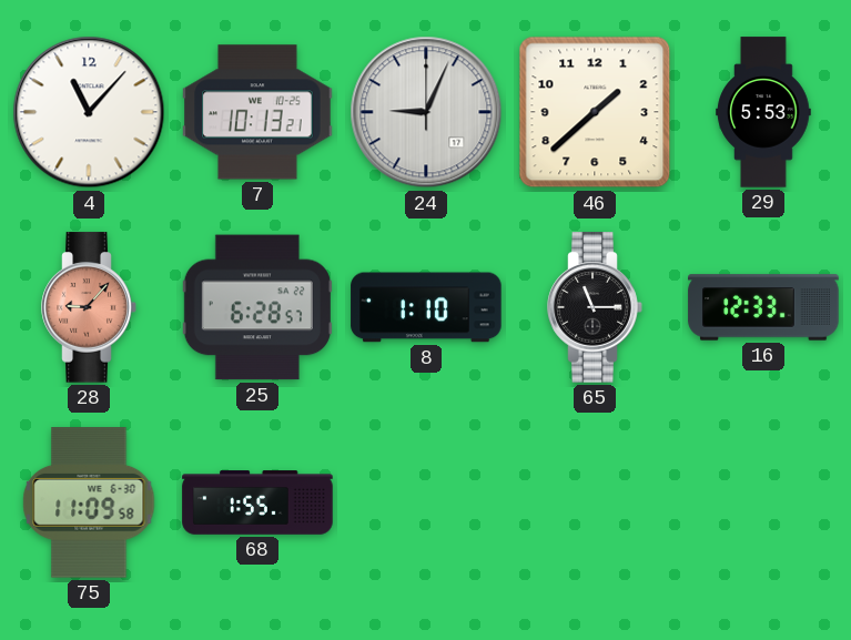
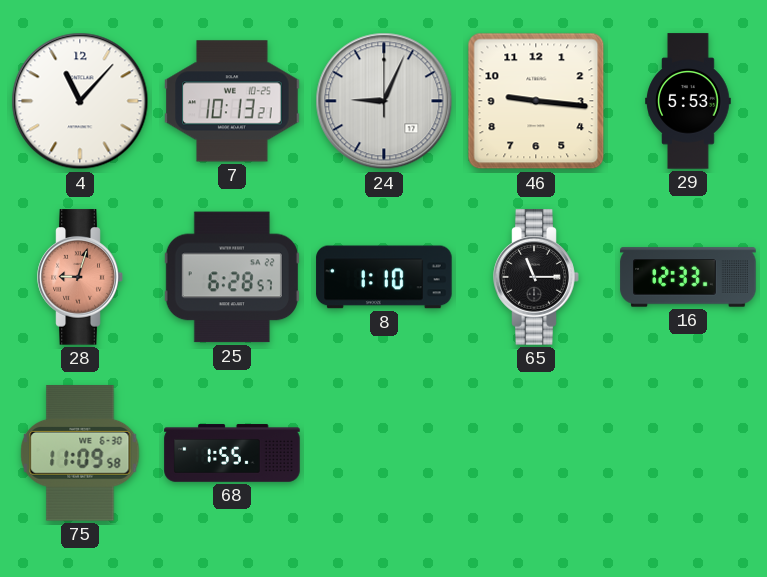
46: 1:38 -> 9:16
28: 9:07 -> 9:03
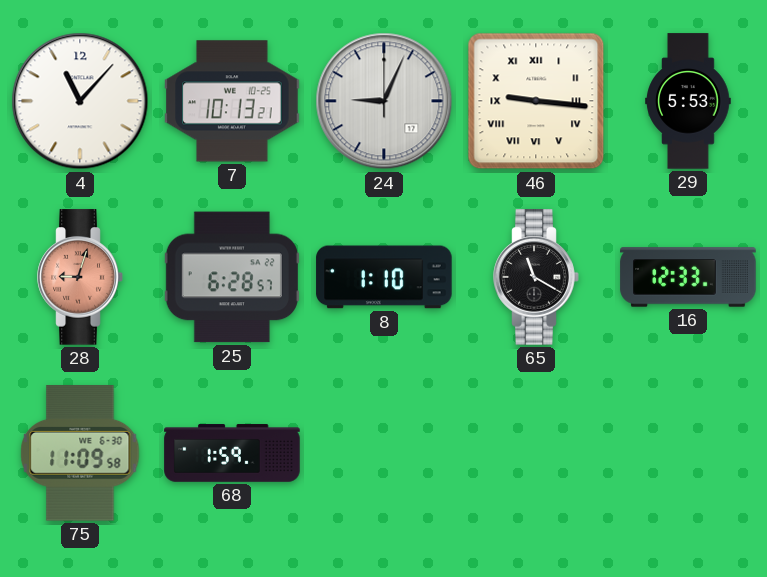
46 numerals: Arabic -> Roman
65: 11:15 -> 11:20
68: 1:55 -> 1:59
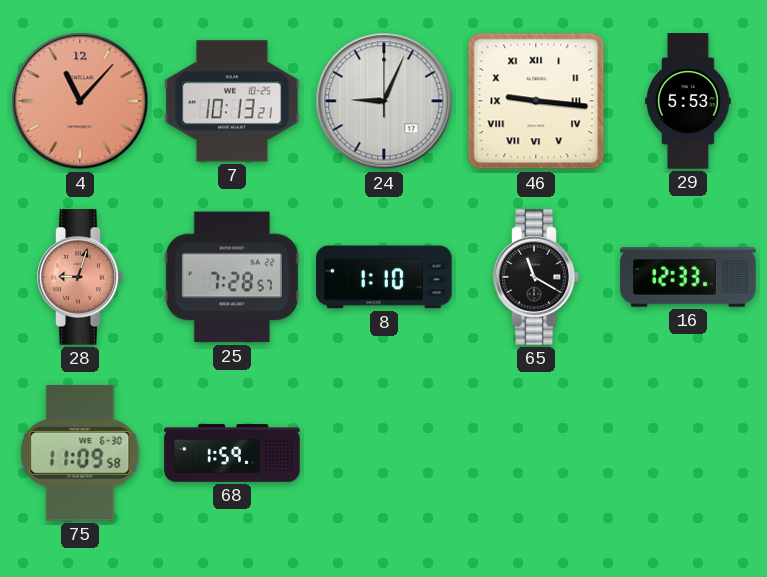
4 dial: white -> salmon
25: 6:28 -> 7:28
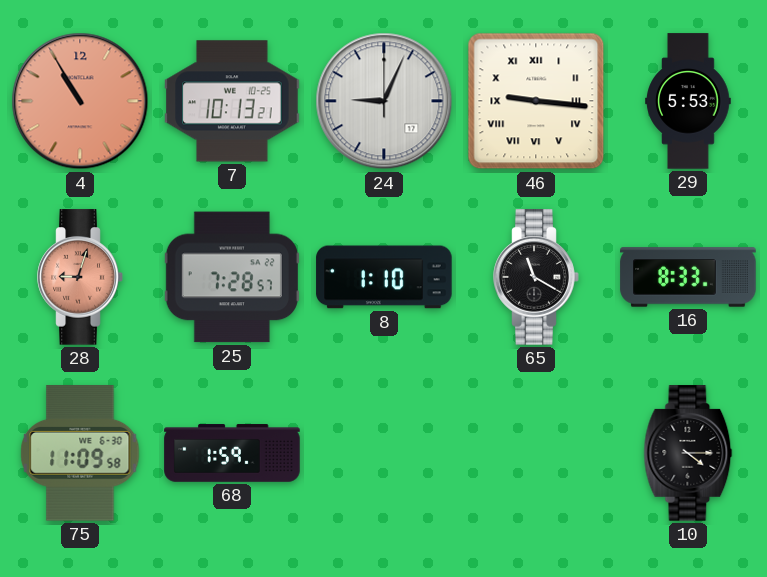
4: 11:07 -> 10:55
16: 12:33 -> 8:33
10: none -> 4:15
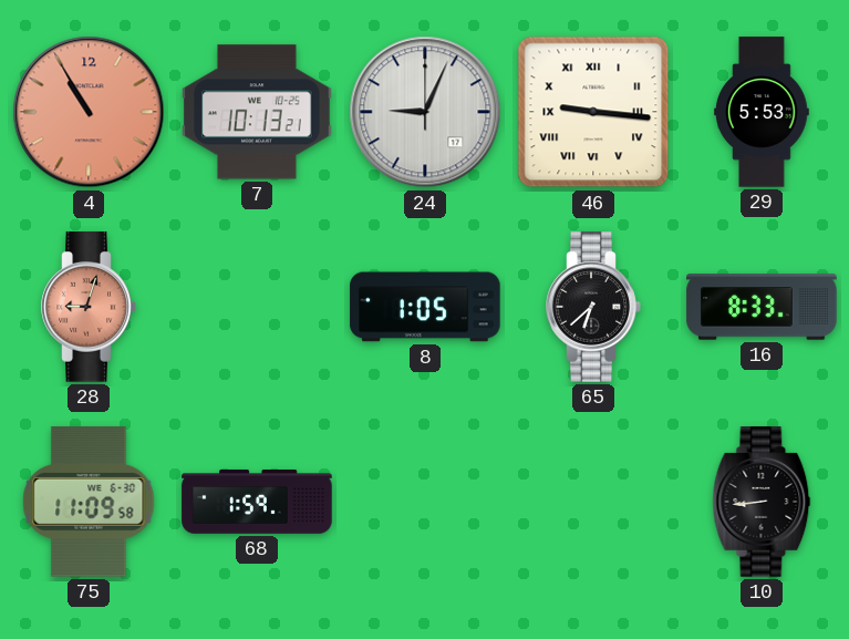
25: 7:28 -> none
8: 1:10 -> 1:05
65: 11:20 -> 6:38
10: 4:15 -> 8:44
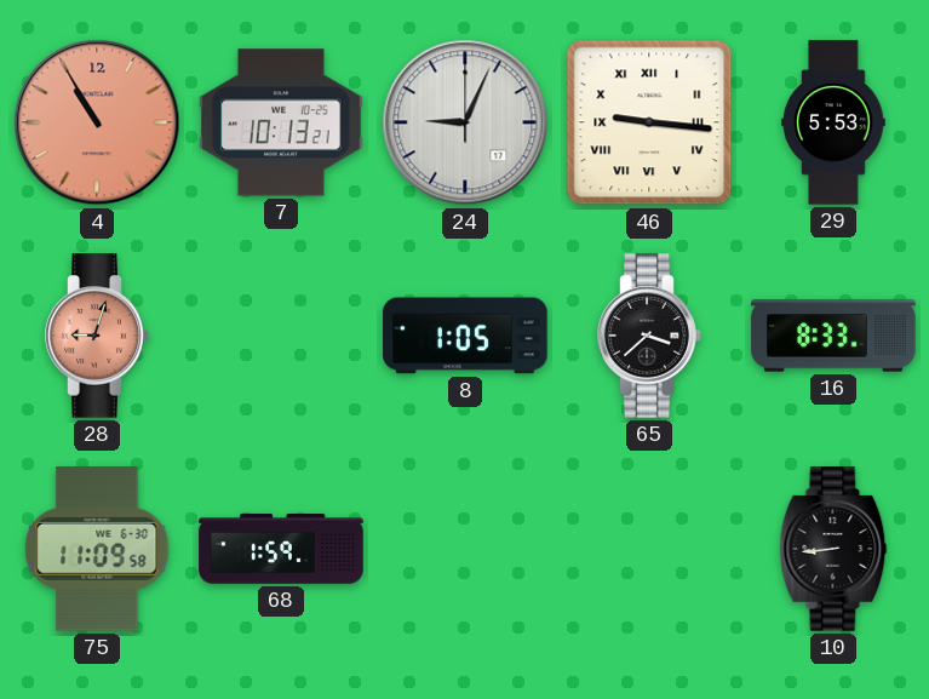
65: 6:38 -> 3:38
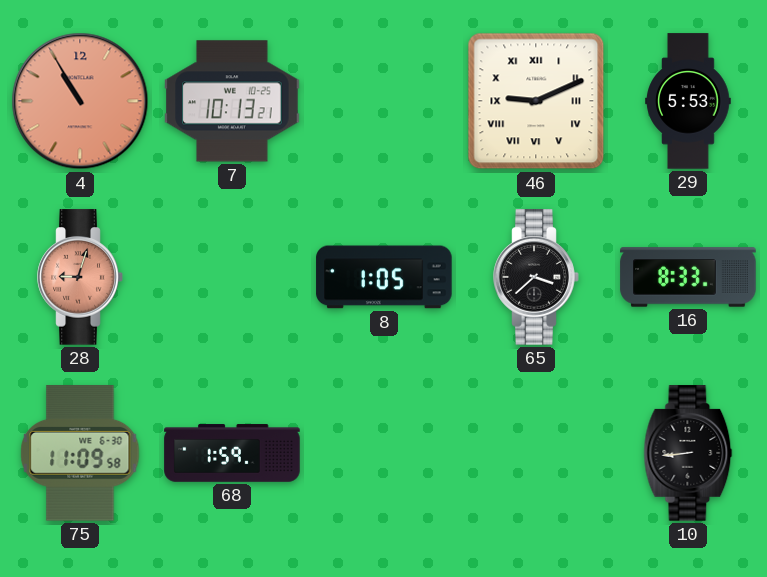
24: 9:04 -> none
46: 9:16 -> 9:11
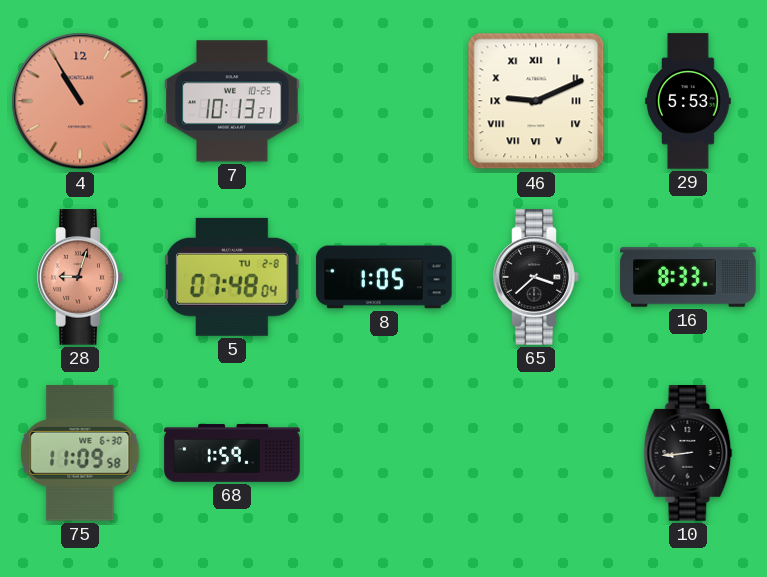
5: none -> 07:48
